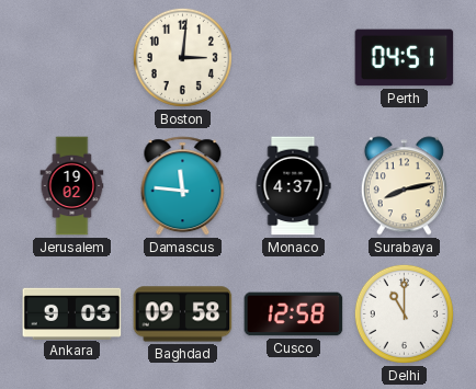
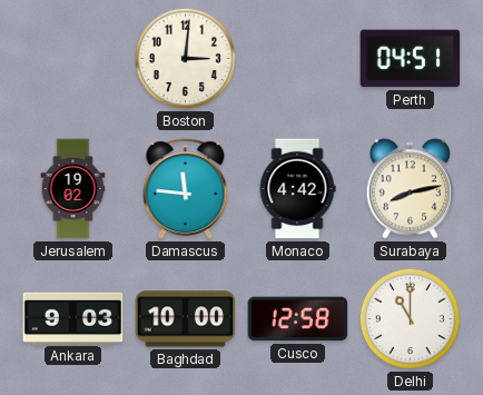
Monaco: 4:37 -> 4:42
Baghdad: 09:58 -> 10:00
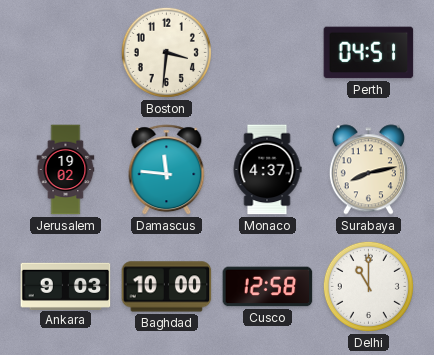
Boston: 3:01 -> 3:31
Monaco: 4:42 -> 4:37
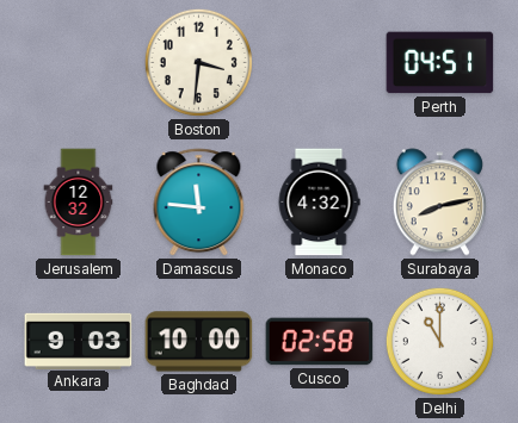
Jerusalem: 19:02 -> 12:32
Monaco: 4:37 -> 4:32
Cusco: 12:58 -> 02:58
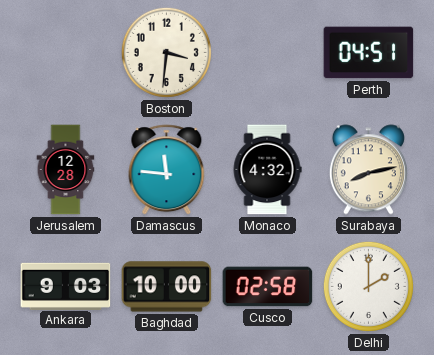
Jerusalem: 12:32 -> 12:28
Delhi: 11:00 -> 2:00
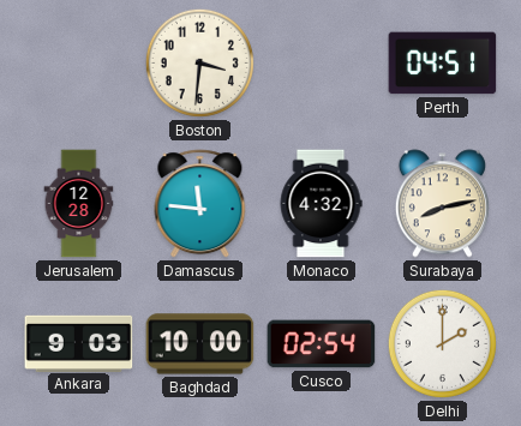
Cusco: 02:58 -> 02:54
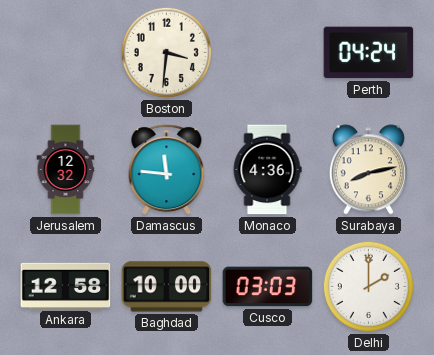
Perth: 04:51 -> 04:24
Jerusalem: 12:28 -> 12:32
Monaco: 4:32 -> 4:36
Ankara: 9:03 -> 12:58
Cusco: 02:54 -> 03:03
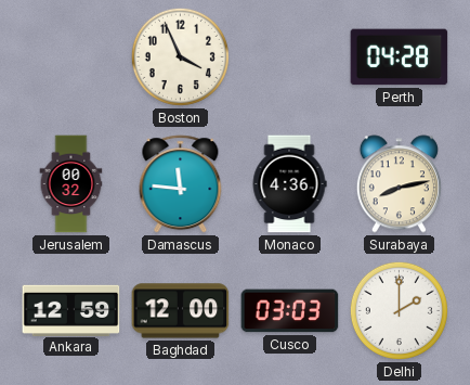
Boston: 3:31 -> 3:56
Perth: 04:24 -> 04:28
Jerusalem: 12:32 -> 00:32
Ankara: 12:58 -> 12:59
Baghdad: 10:00 -> 12:00
